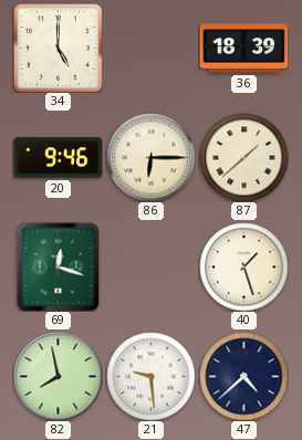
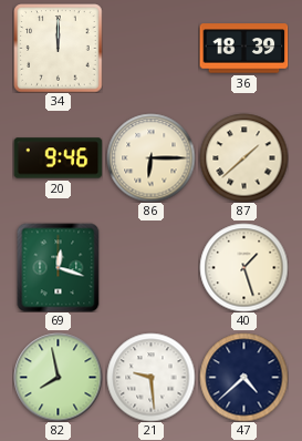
34: 5:00 -> 12:00
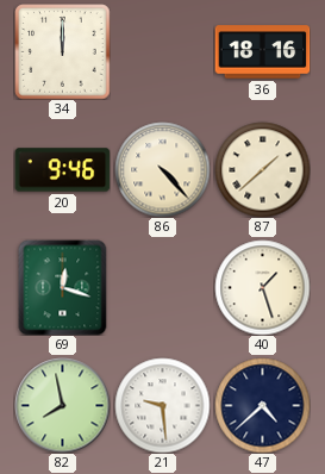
36: 18:39 -> 18:16
86: 6:15 -> 4:23
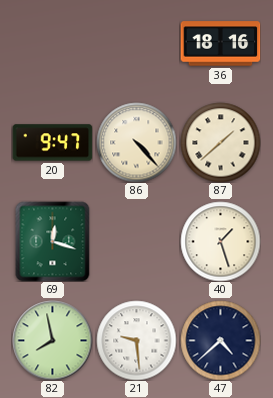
34: 12:00 -> none
20: 9:46 -> 9:47
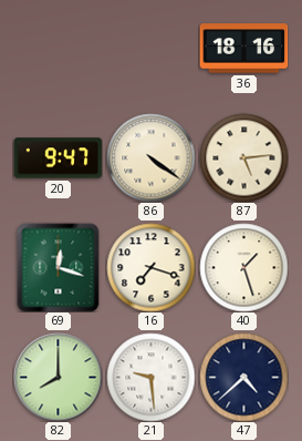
86: 4:23 -> 4:21
87: 1:38 -> 5:14
16: none -> 7:18
82: 7:58 -> 8:00
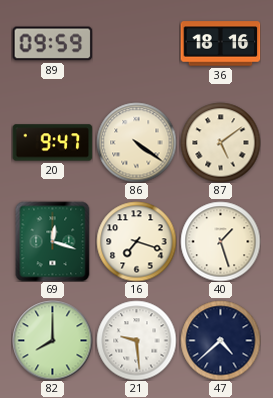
89: none -> 09:59
87: 5:14 -> 5:09
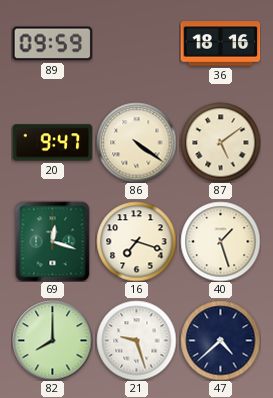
21: 9:29 -> 9:27
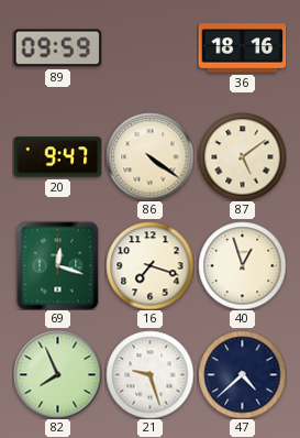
40: 1:27 -> 12:57
82: 8:00 -> 7:56
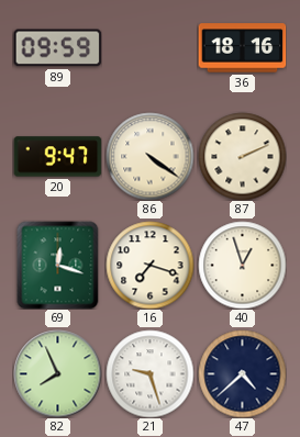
87: 5:09 -> 2:11
